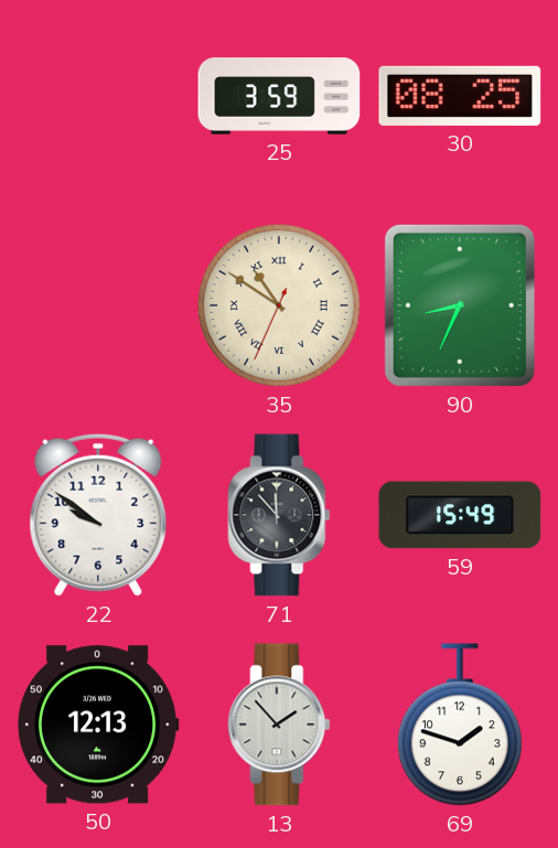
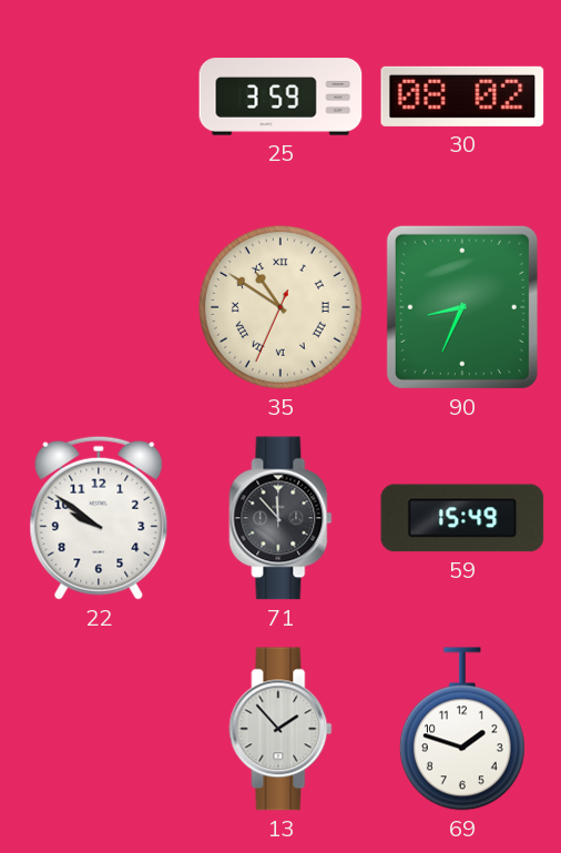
30: 08:25 -> 08:02
50: 12:13 -> none
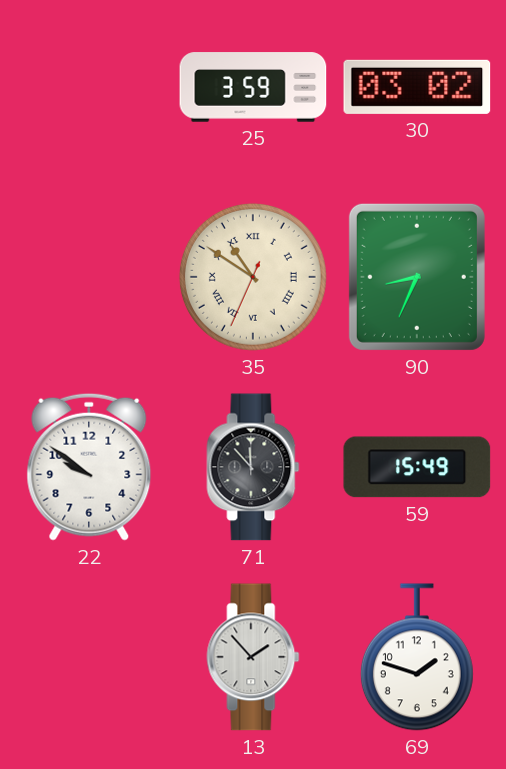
30: 08:02 -> 03:02
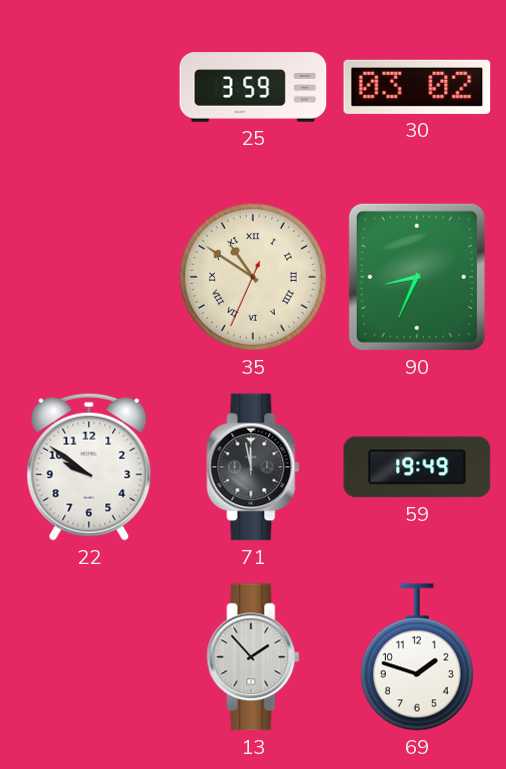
71: 11:53 -> 11:58
59: 15:49 -> 19:49
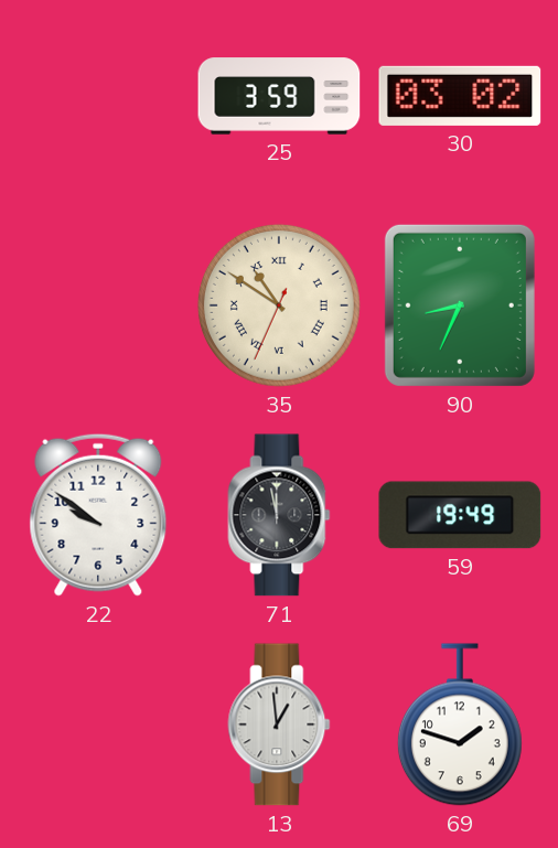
13: 1:53 -> 12:59
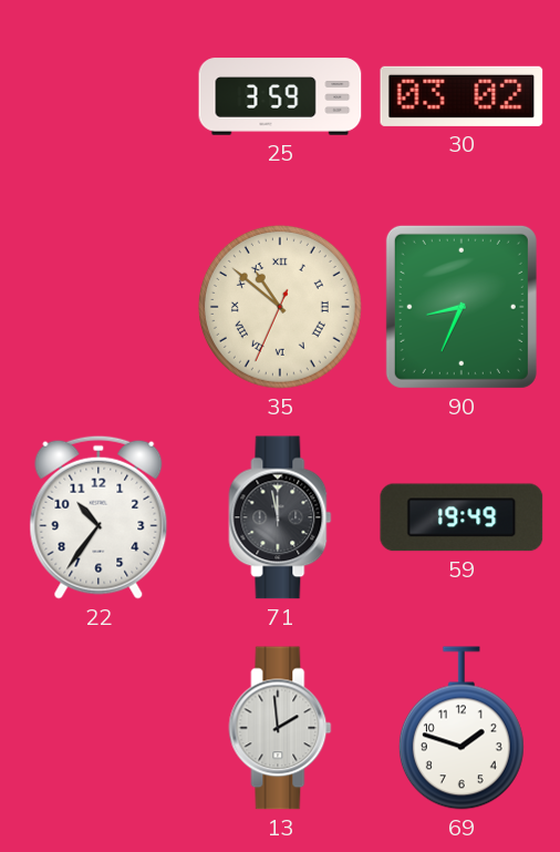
35: 10:50 -> 10:51
22: 9:51 -> 10:36
13: 12:59 -> 1:59
